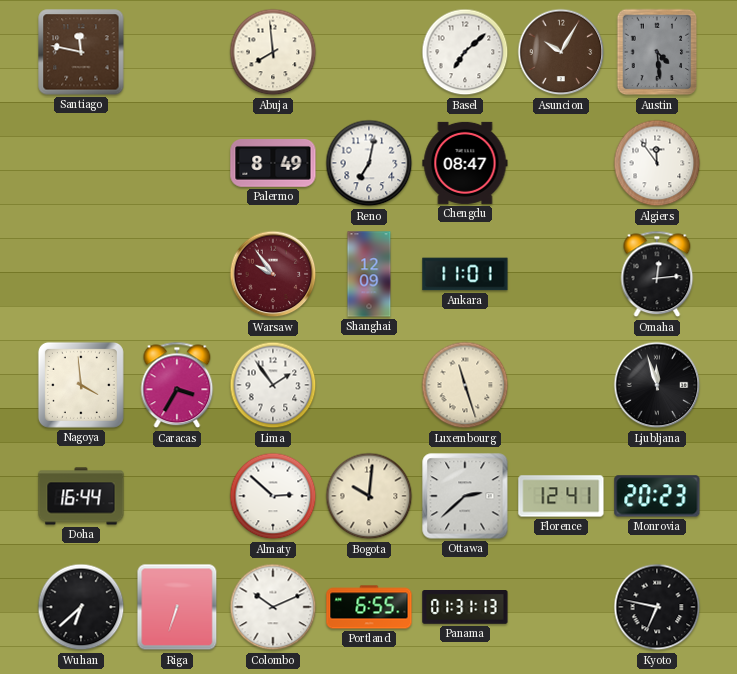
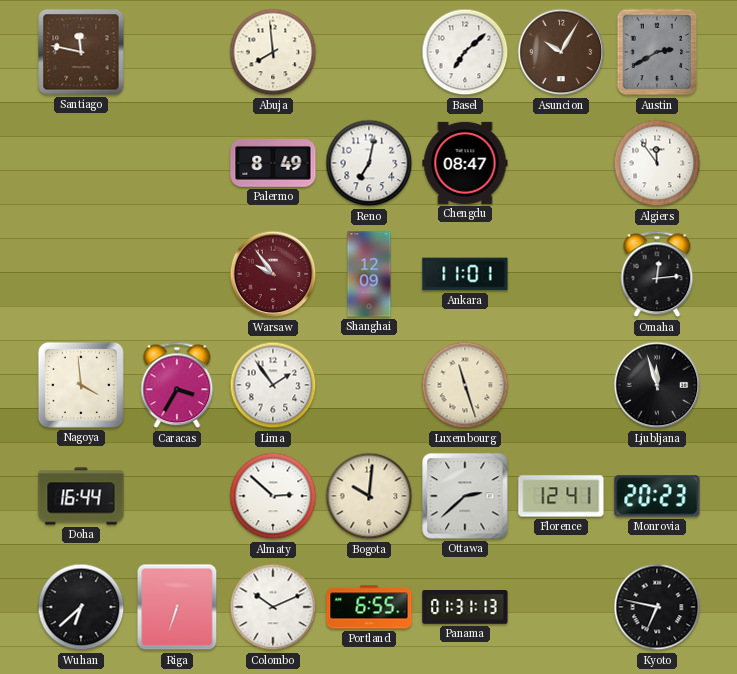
Austin: 4:29 -> 2:40
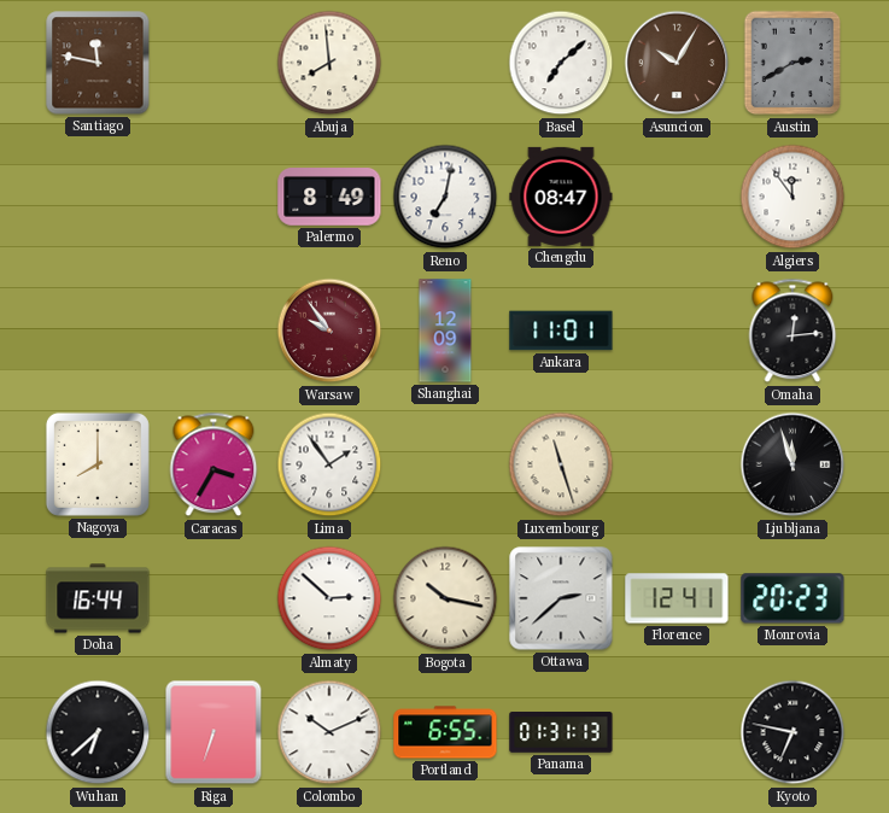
Nagoya: 3:59 -> 8:00
Bogota: 10:01 -> 10:17
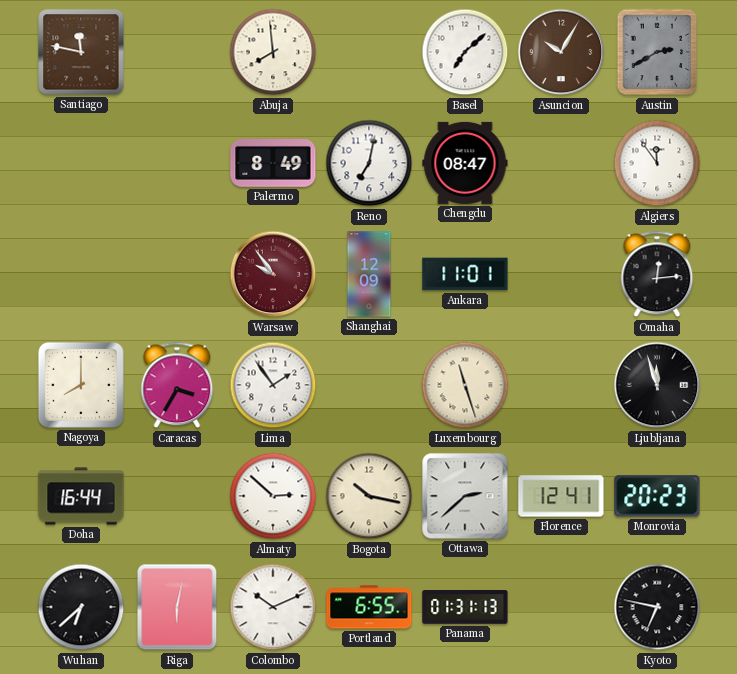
Riga: 6:33 -> 6:02
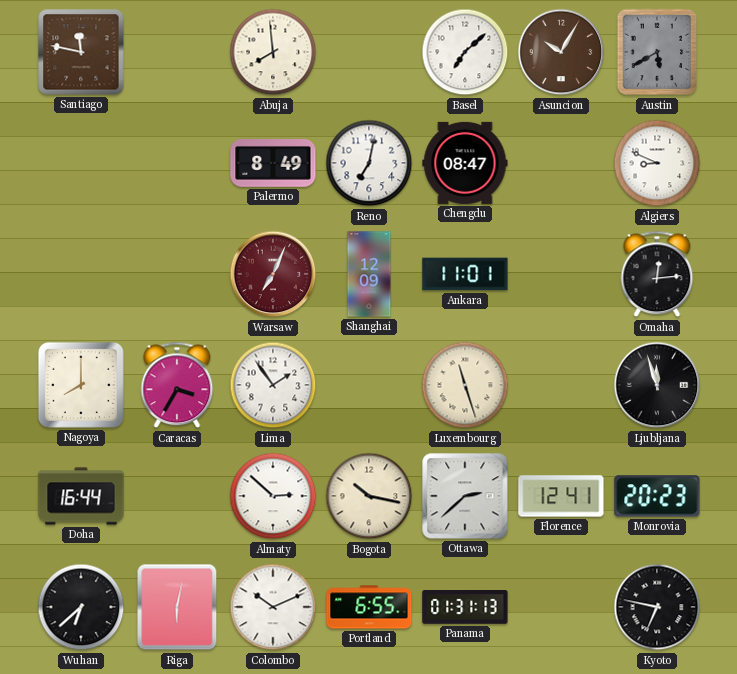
Austin: 2:40 -> 5:40
Algiers: 11:54 -> 8:49
Warsaw: 9:54 -> 7:04
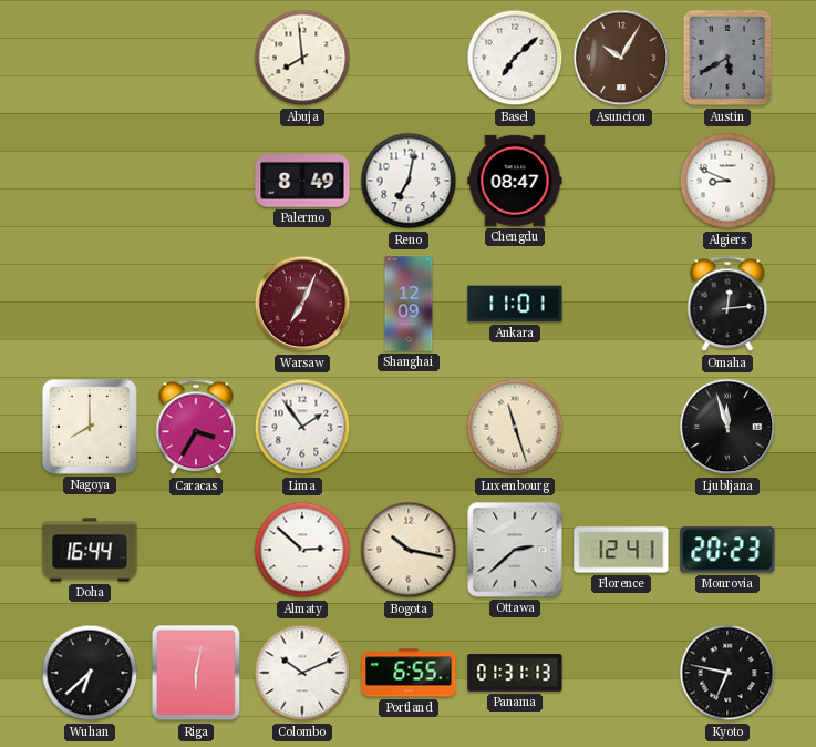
Santiago: 11:47 -> none
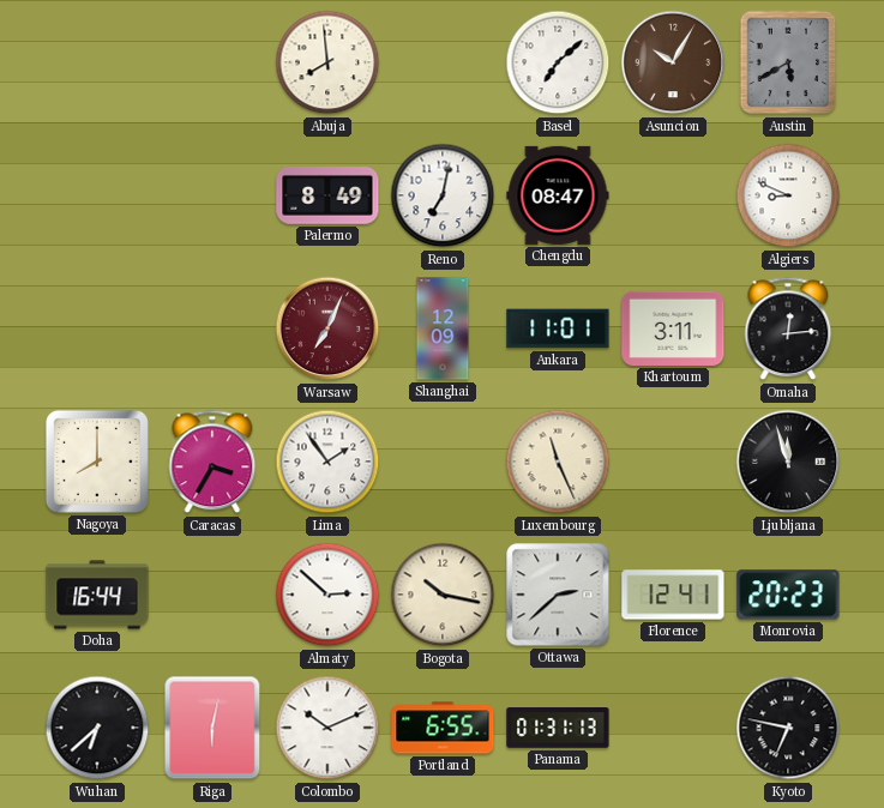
Khartoum: none -> 3:11
Luxembourg: 11:27 -> 11:26
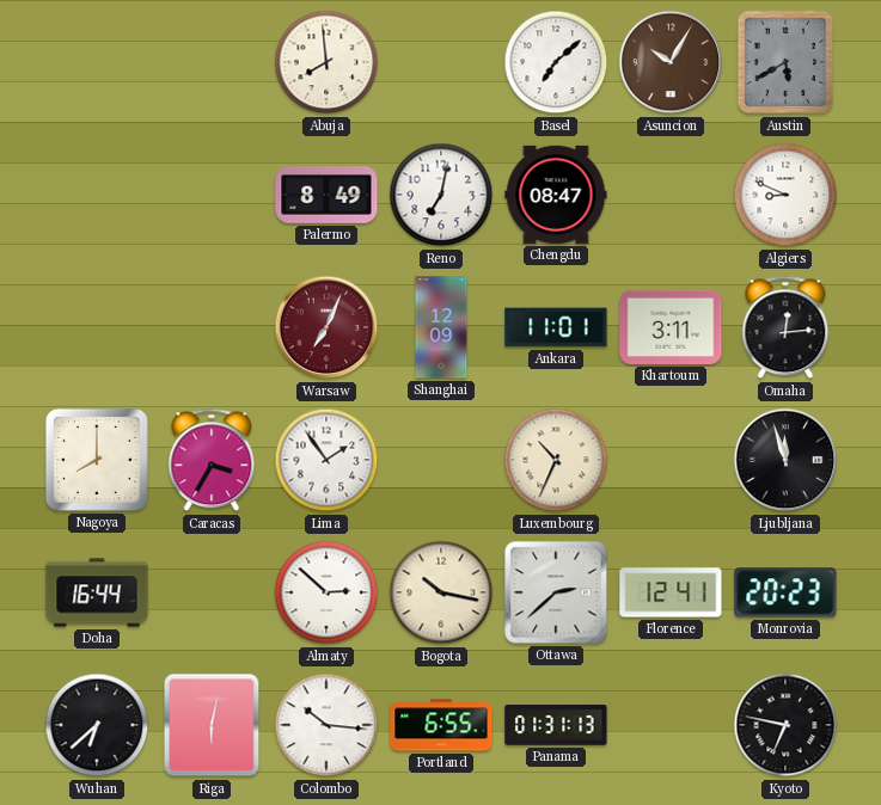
Luxembourg: 11:26 -> 10:34
Colombo: 10:11 -> 10:16
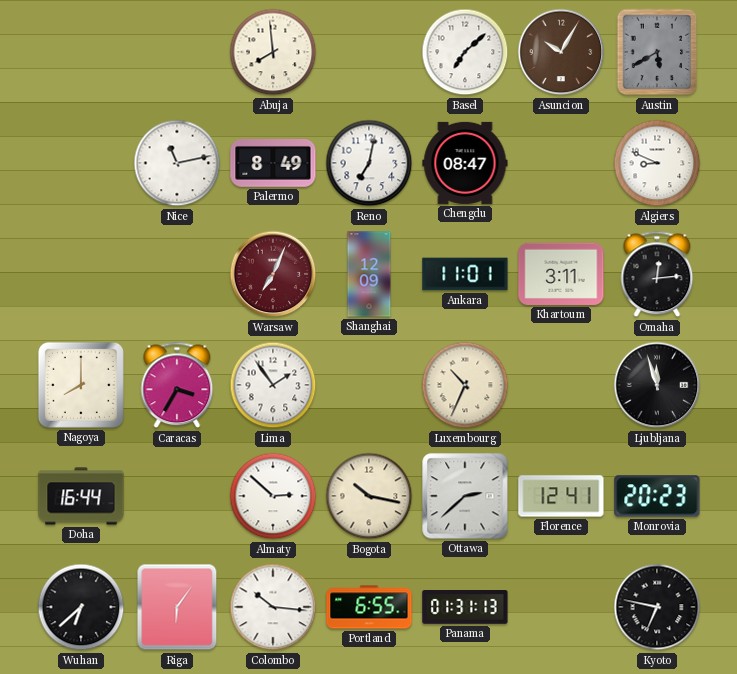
Nice: none -> 11:13
Riga: 6:02 -> 6:06
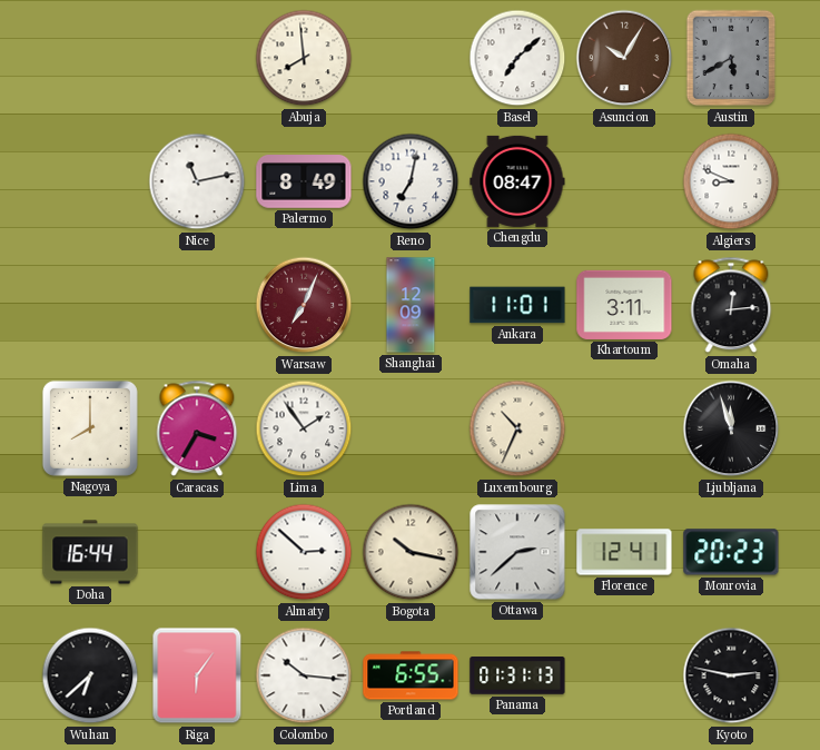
Kyoto: 6:47 -> 2:47
